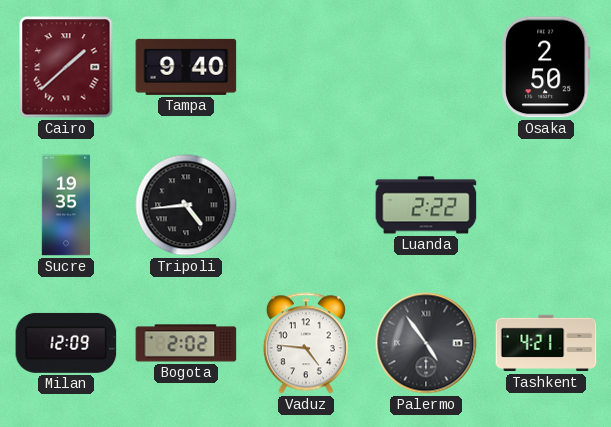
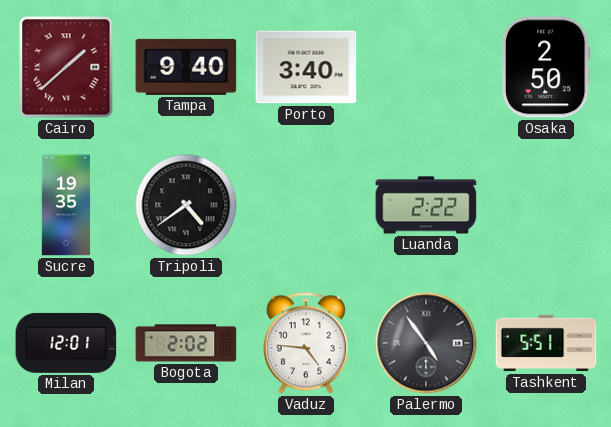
Porto: none -> 3:40
Tripoli: 4:44 -> 4:39
Milan: 12:09 -> 12:01
Tashkent: 4:21 -> 5:51
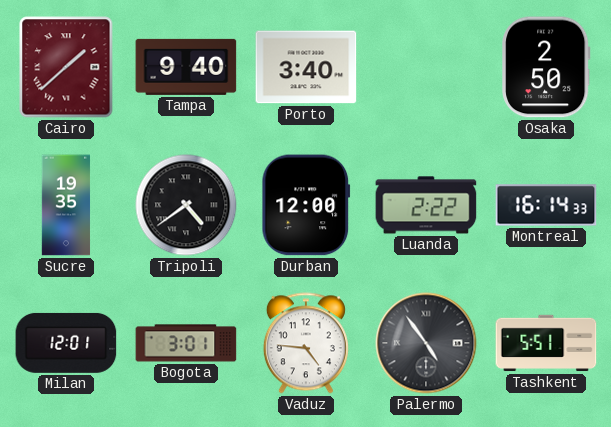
Durban: none -> 12:00
Montreal: none -> 16:14
Bogota: 2:02 -> 3:01
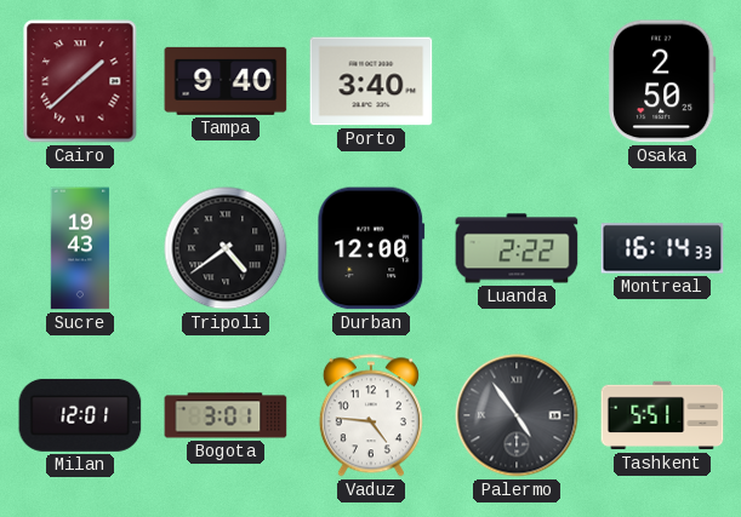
Sucre: 19:35 -> 19:43
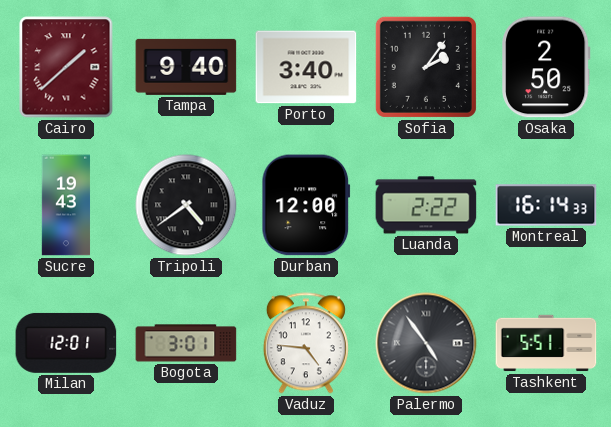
Sofia: none -> 2:06
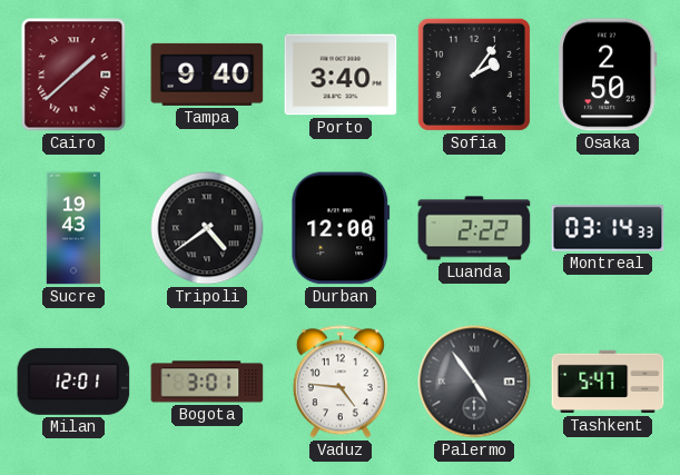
Montreal: 16:14 -> 03:14
Tashkent: 5:51 -> 5:47
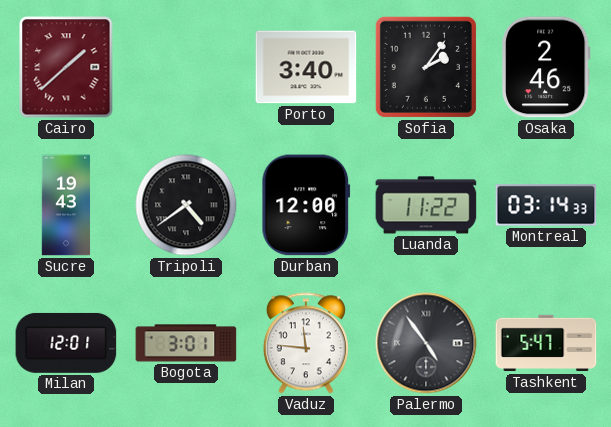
Tampa: 9:40 -> none
Osaka: 2:50 -> 2:46
Luanda: 2:22 -> 11:22
Vaduz: 4:46 -> 11:46
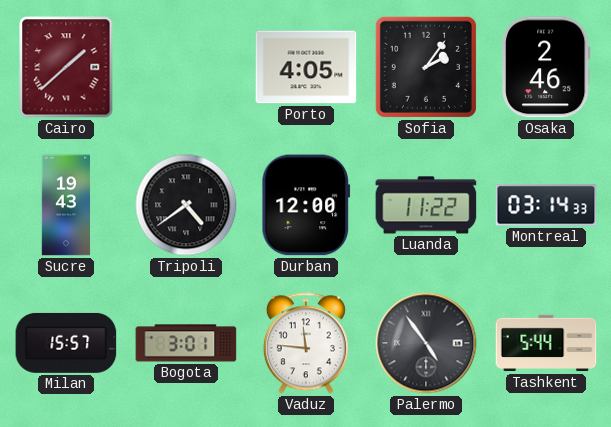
Porto: 3:40 -> 4:05
Milan: 12:01 -> 15:57
Tashkent: 5:47 -> 5:44
